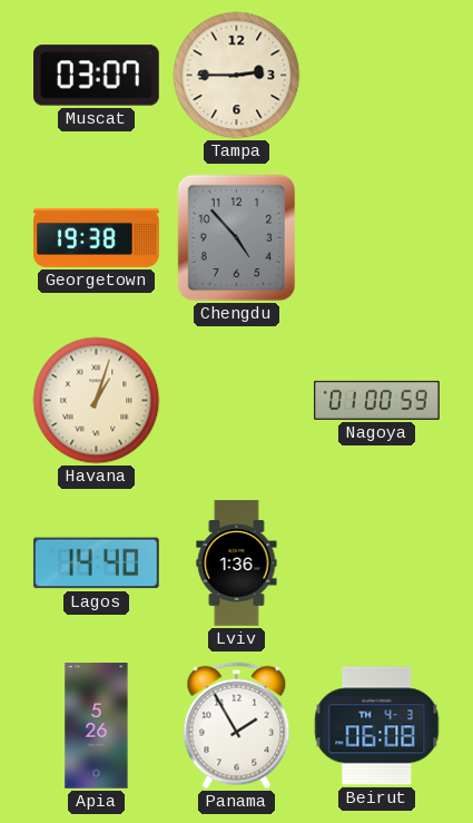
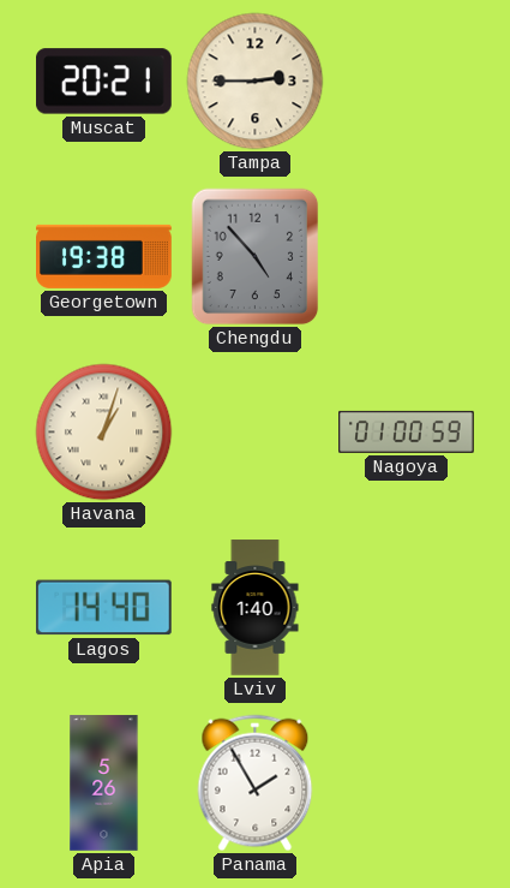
Muscat: 03:07 -> 20:21
Lviv: 1:36 -> 1:40
Beirut: 06:08 -> none
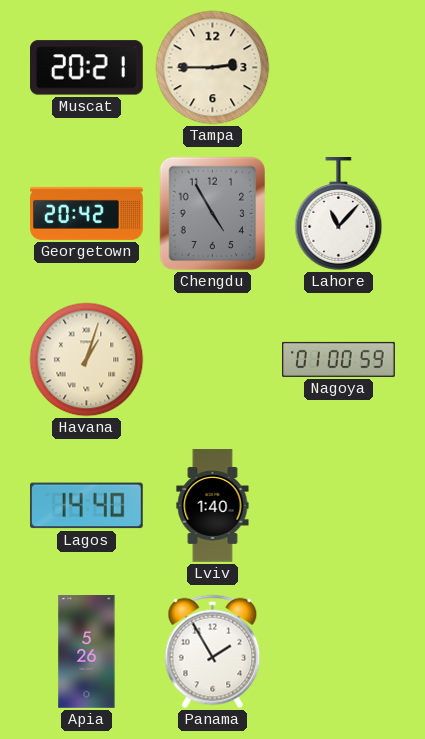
Georgetown: 19:38 -> 20:42
Chengdu: 4:53 -> 4:55
Lahore: none -> 11:07
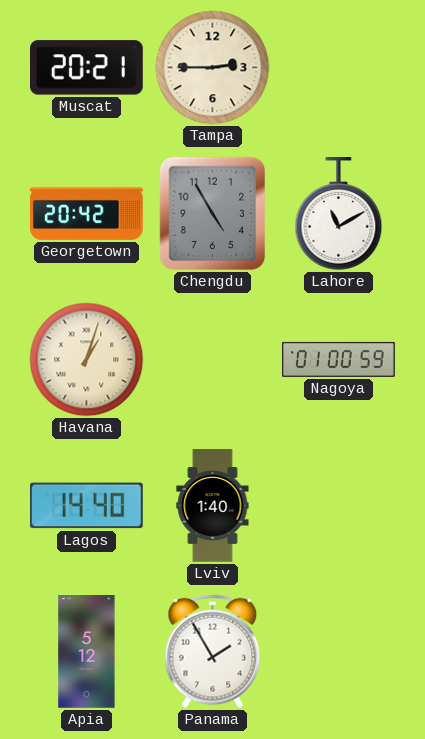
Lahore: 11:07 -> 11:10
Apia: 5:26 -> 5:12
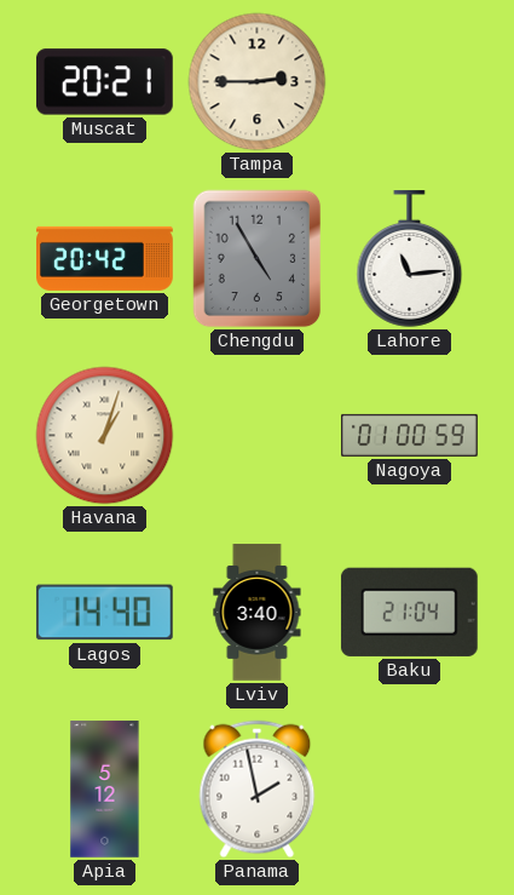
Lahore: 11:10 -> 11:14
Lviv: 1:40 -> 3:40
Baku: none -> 21:04
Panama: 1:55 -> 1:58
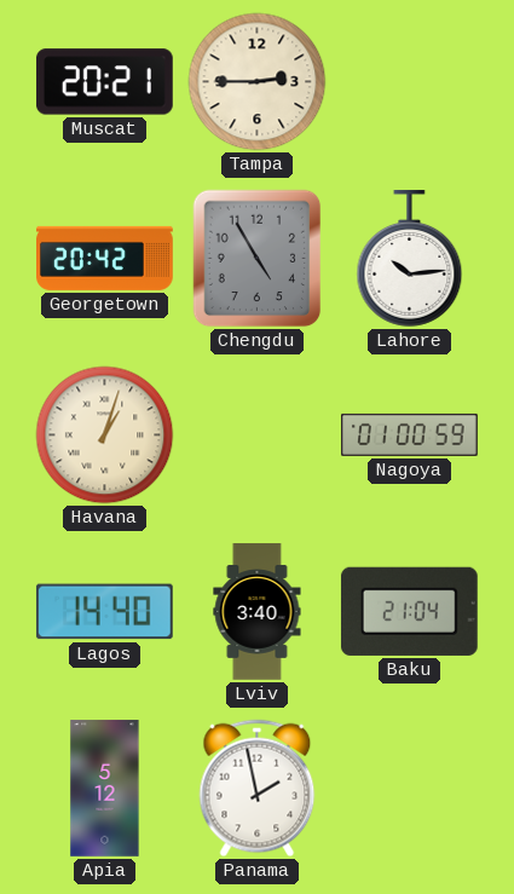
Lahore: 11:14 -> 10:14
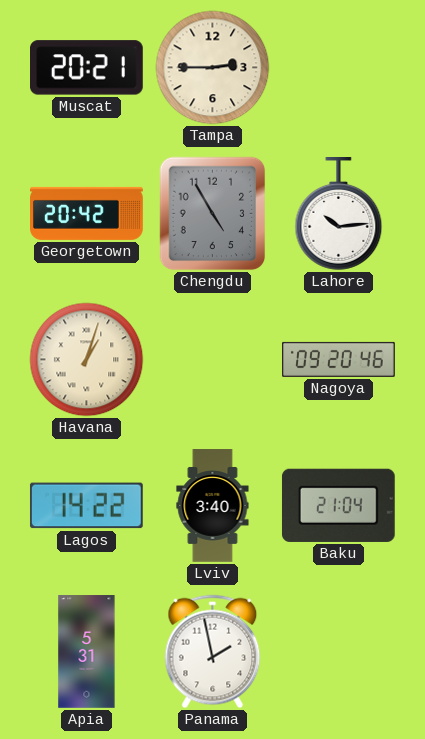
Nagoya: 01:00 -> 09:20
Lagos: 14:40 -> 14:22
Apia: 5:12 -> 5:31
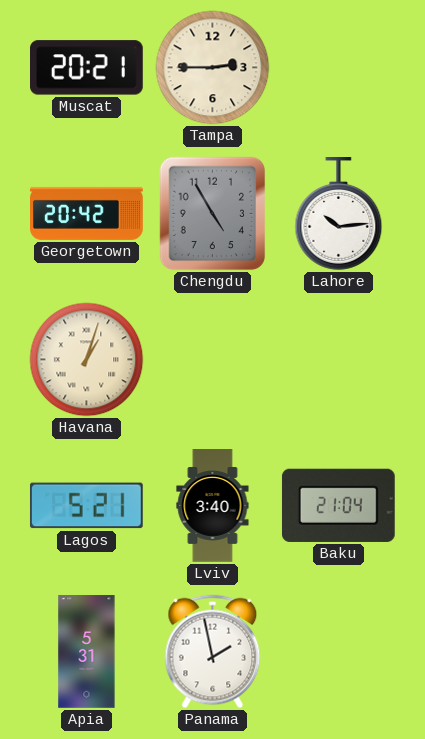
Nagoya: 09:20 -> none
Lagos: 14:22 -> 5:21
